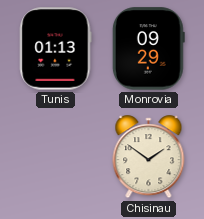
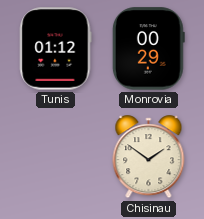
Tunis: 01:13 -> 01:12
Monrovia: 09:29 -> 00:29
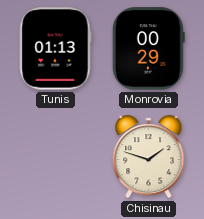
Tunis: 01:12 -> 01:13
Chisinau: 1:51 -> 1:48
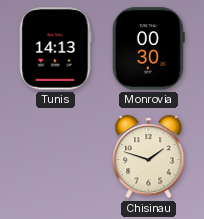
Tunis: 01:13 -> 14:13
Monrovia: 00:29 -> 00:30
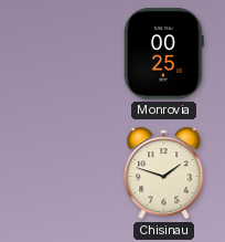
Tunis: 14:13 -> none
Monrovia: 00:30 -> 00:25
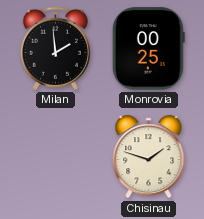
Milan: none -> 1:59
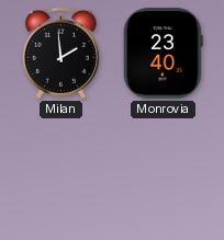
Monrovia: 00:25 -> 23:40
Chisinau: 1:48 -> none
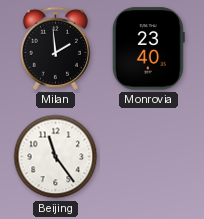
Beijing: none -> 11:24
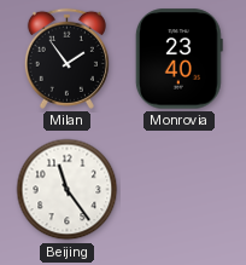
Milan: 1:59 -> 1:54
